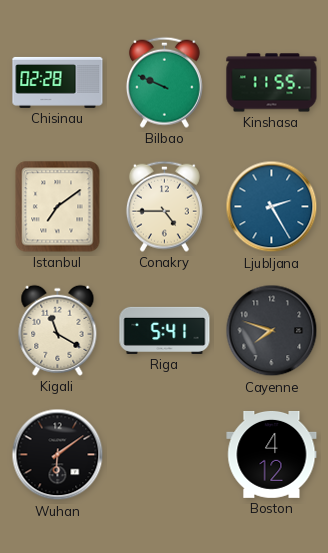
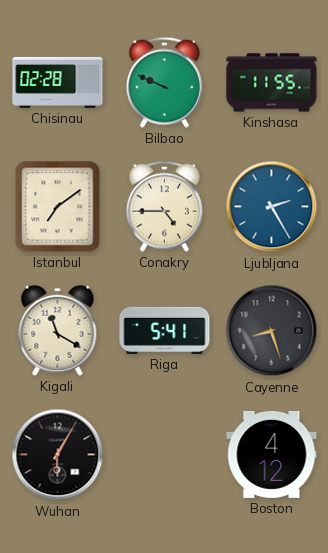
Cayenne: 7:48 -> 8:27
Wuhan: 6:09 -> 6:05
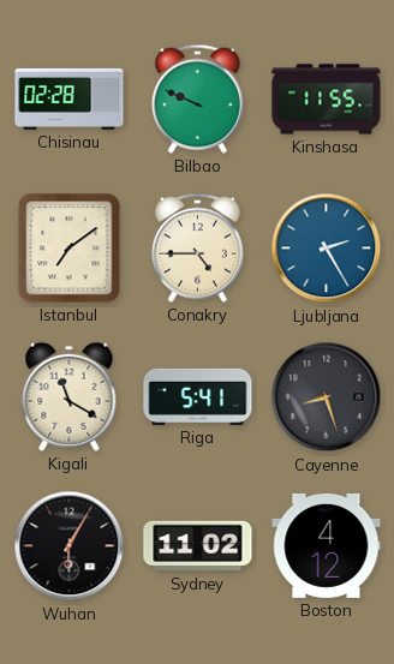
Sydney: none -> 11:02
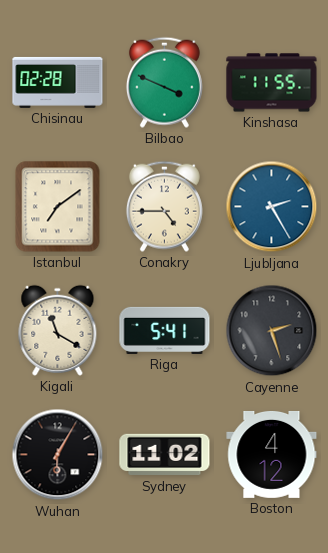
Bilbao: 9:49 -> 3:49
Cayenne: 8:27 -> 2:27
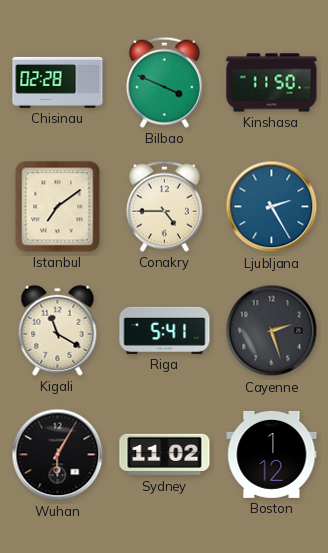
Kinshasa: 11:55 -> 11:50
Boston: 4:12 -> 1:12
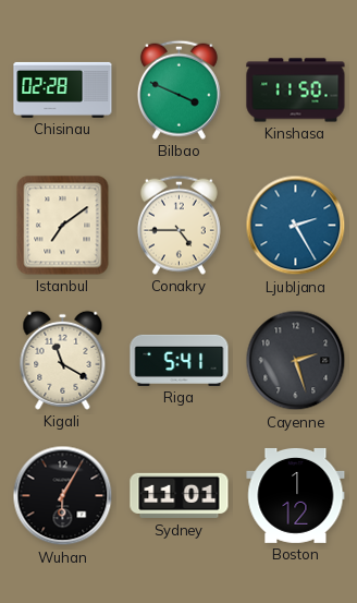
Sydney: 11:02 -> 11:01
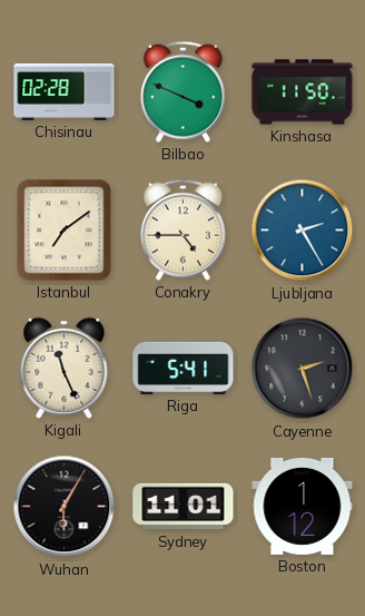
Kigali: 11:20 -> 11:26
